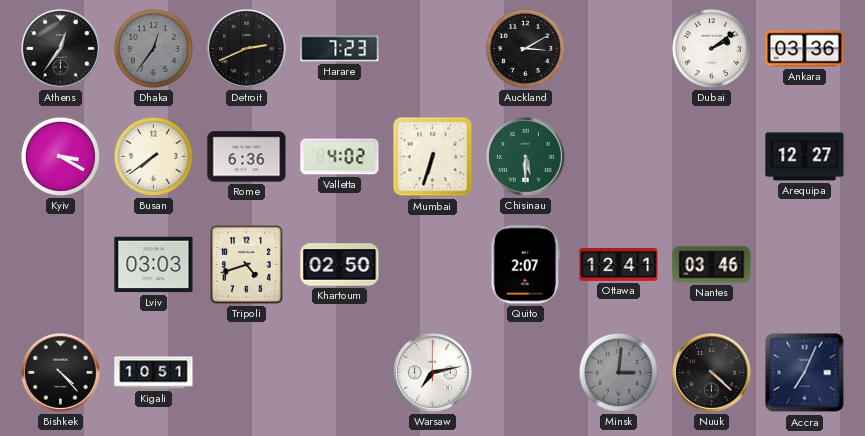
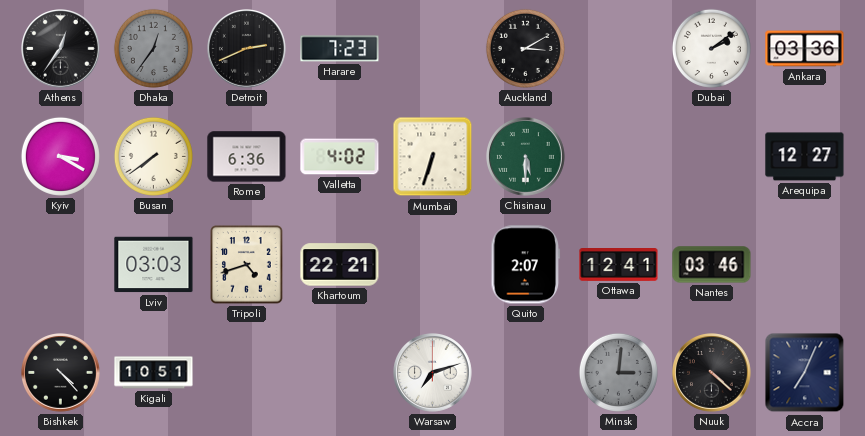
Khartoum: 02:50 -> 22:21
Warsaw: 7:13 -> 7:12
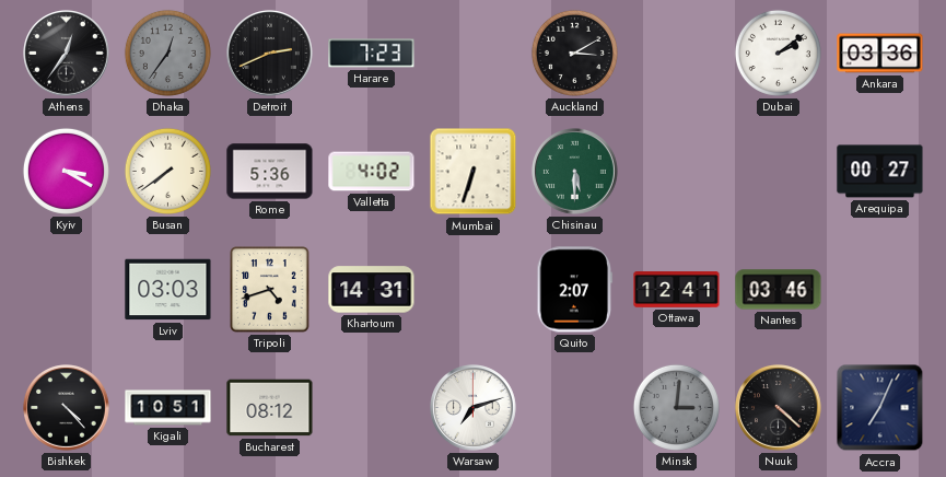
Rome: 6:36 -> 5:36
Arequipa: 12:27 -> 00:27
Khartoum: 22:21 -> 14:31
Bucharest: none -> 08:12
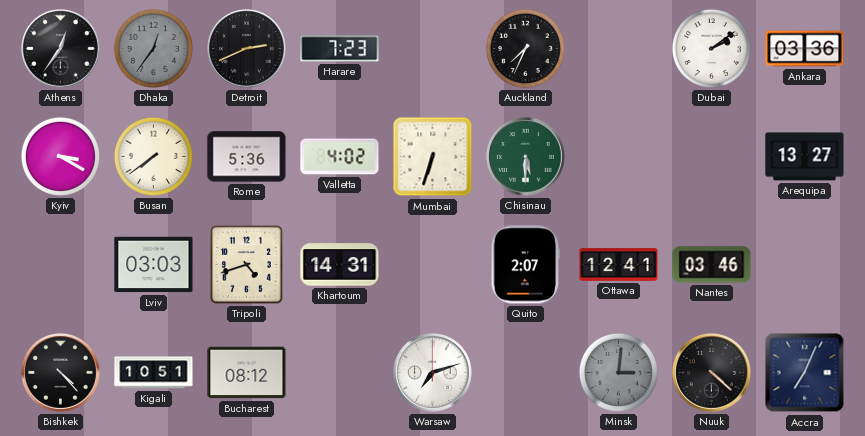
Auckland: 3:10 -> 7:34
Arequipa: 00:27 -> 13:27
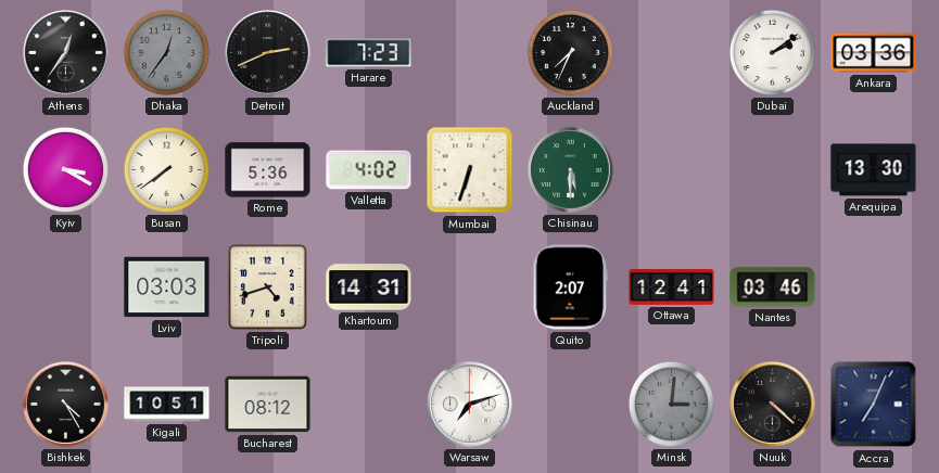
Arequipa: 13:27 -> 13:30
Bishkek: 4:23 -> 4:25
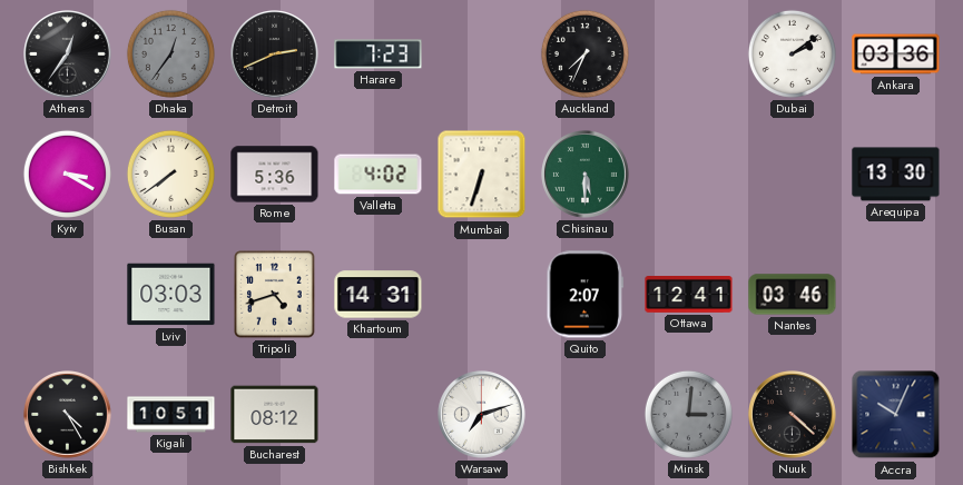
Accra: 7:04 -> 10:04
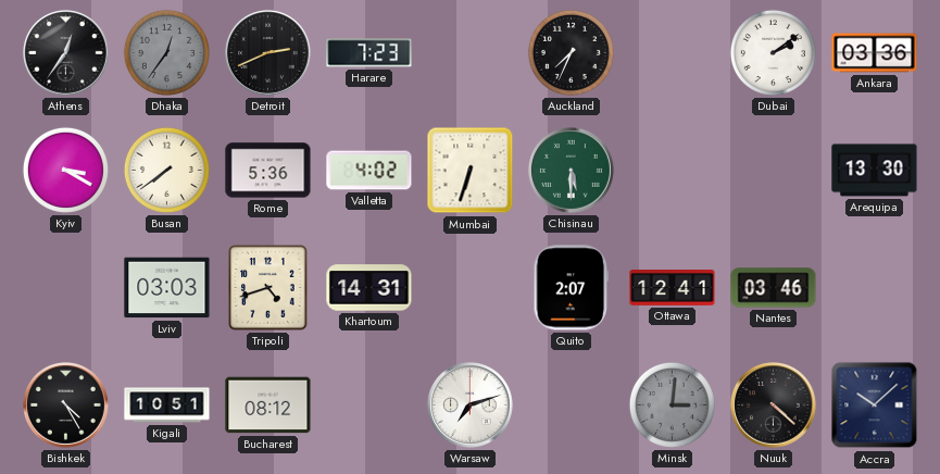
Accra: 10:04 -> 10:08
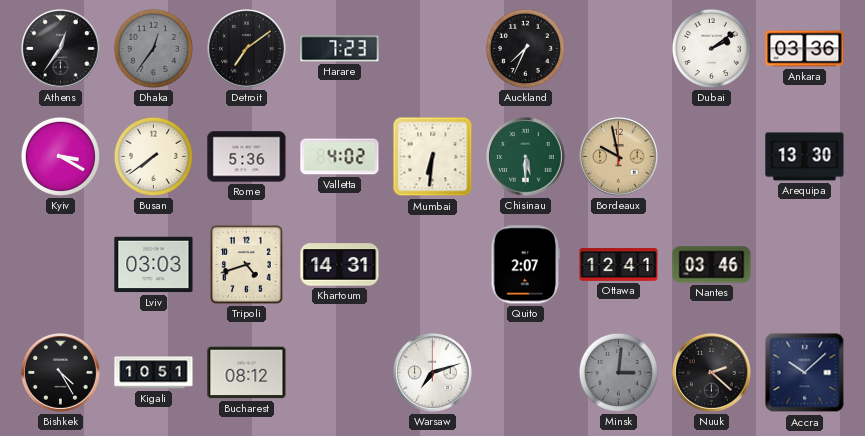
Detroit: 2:41 -> 7:09
Mumbai: 6:33 -> 6:31
Bordeaux: none -> 9:58
Nuuk: 4:22 -> 2:22
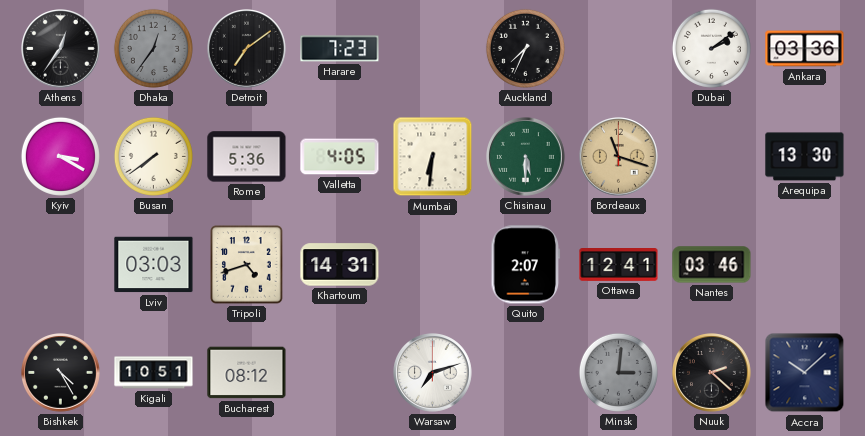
Valletta: 4:02 -> 4:05
Bordeaux: 9:58 -> 11:18
